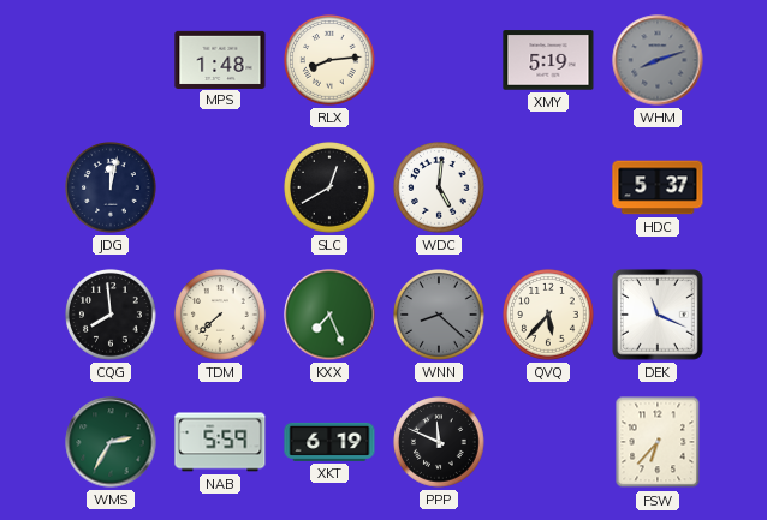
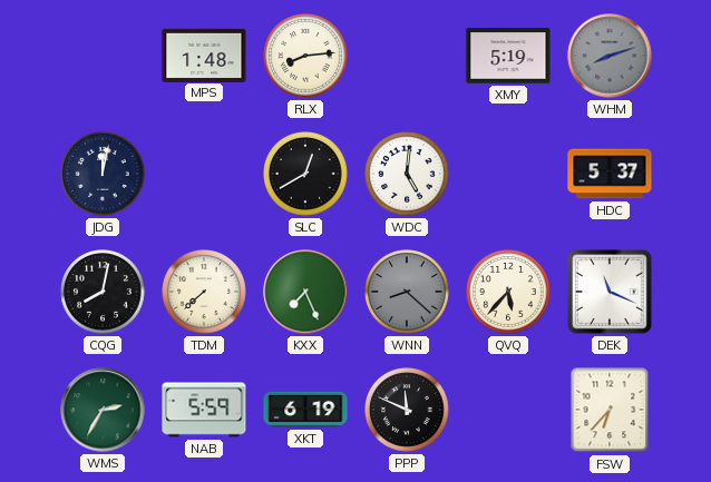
CQG: 7:59 -> 8:02
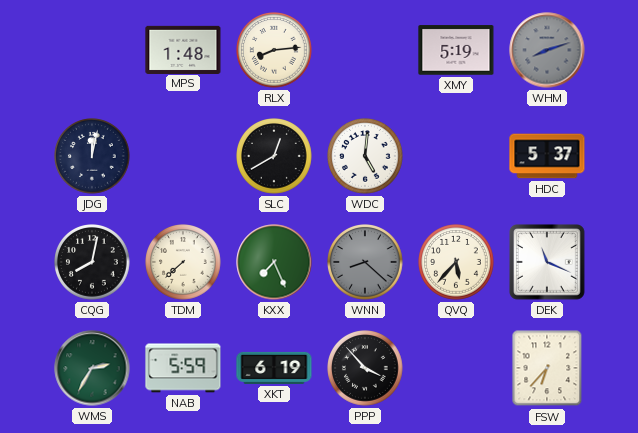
PPP: 11:49 -> 3:53
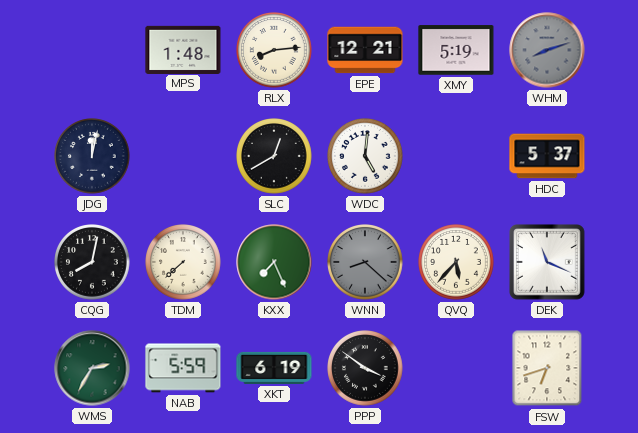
EPE: none -> 12:21
PPP: 3:53 -> 3:51
FSW: 6:37 -> 6:42
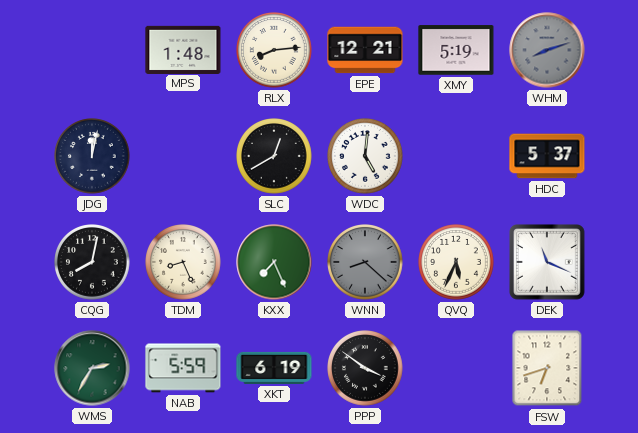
TDM: 7:38 -> 8:26
QVQ: 5:37 -> 5:34
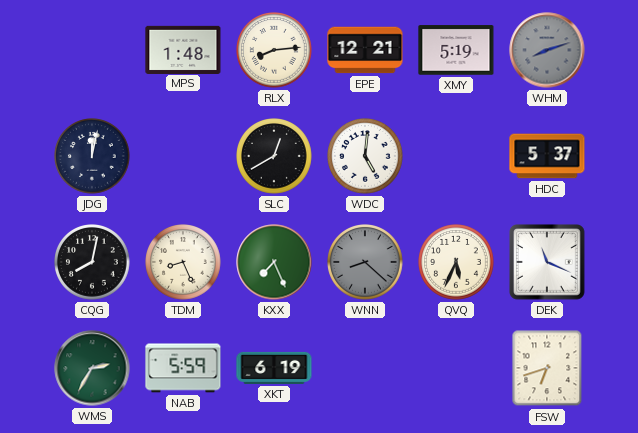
PPP: 3:51 -> none
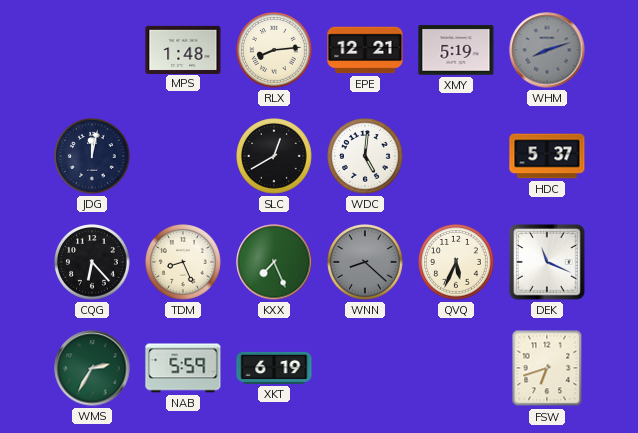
CQG: 8:02 -> 6:23
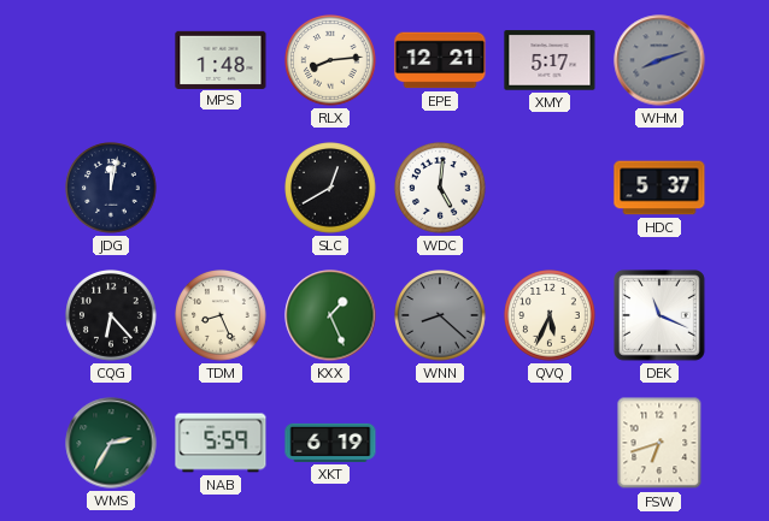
XMY: 5:19 -> 5:17
KXX: 7:26 -> 1:26
